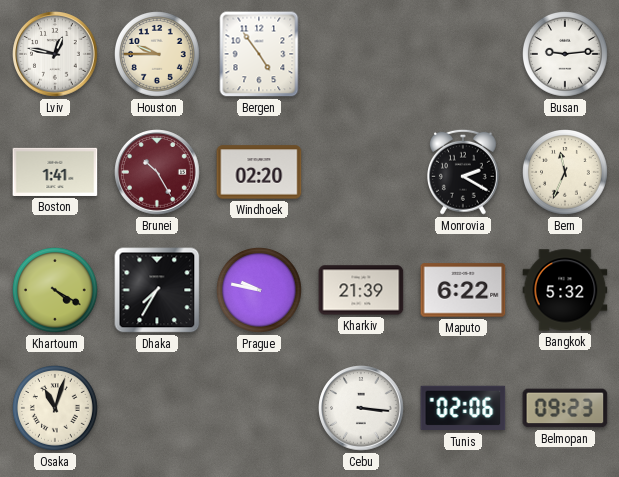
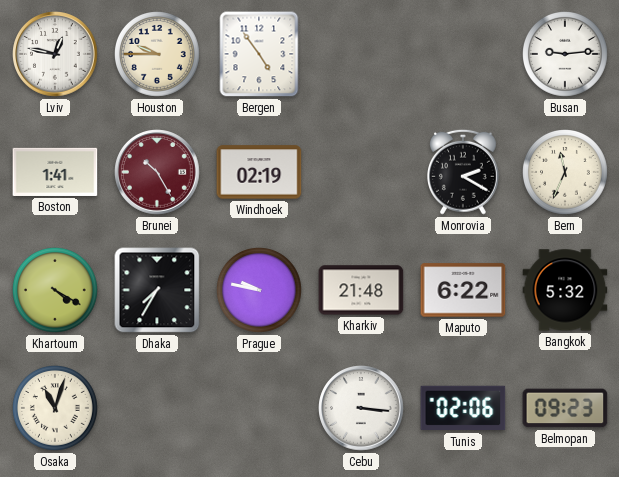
Windhoek: 02:20 -> 02:19
Kharkiv: 21:39 -> 21:48
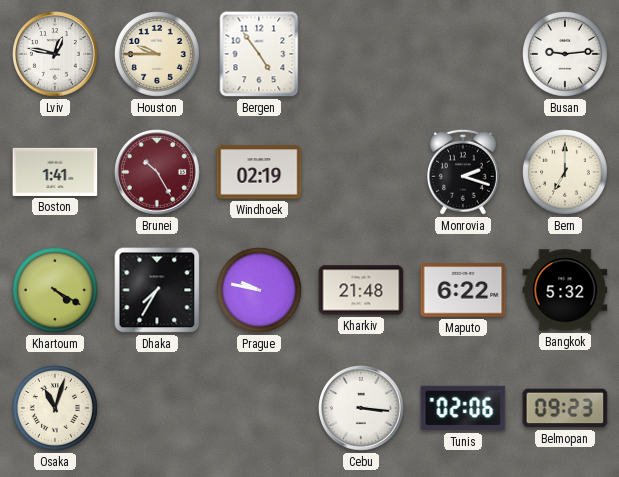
Monrovia: 2:20 -> 2:18
Bern: 11:34 -> 7:00
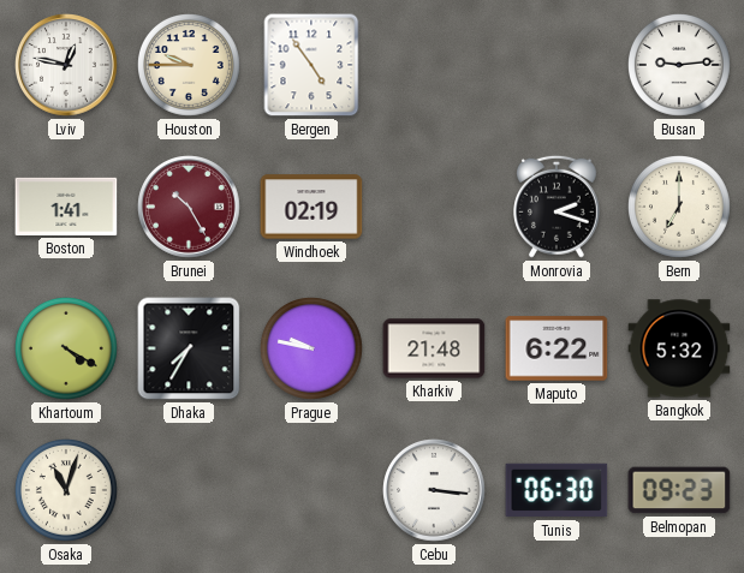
Tunis: 02:06 -> 06:30
